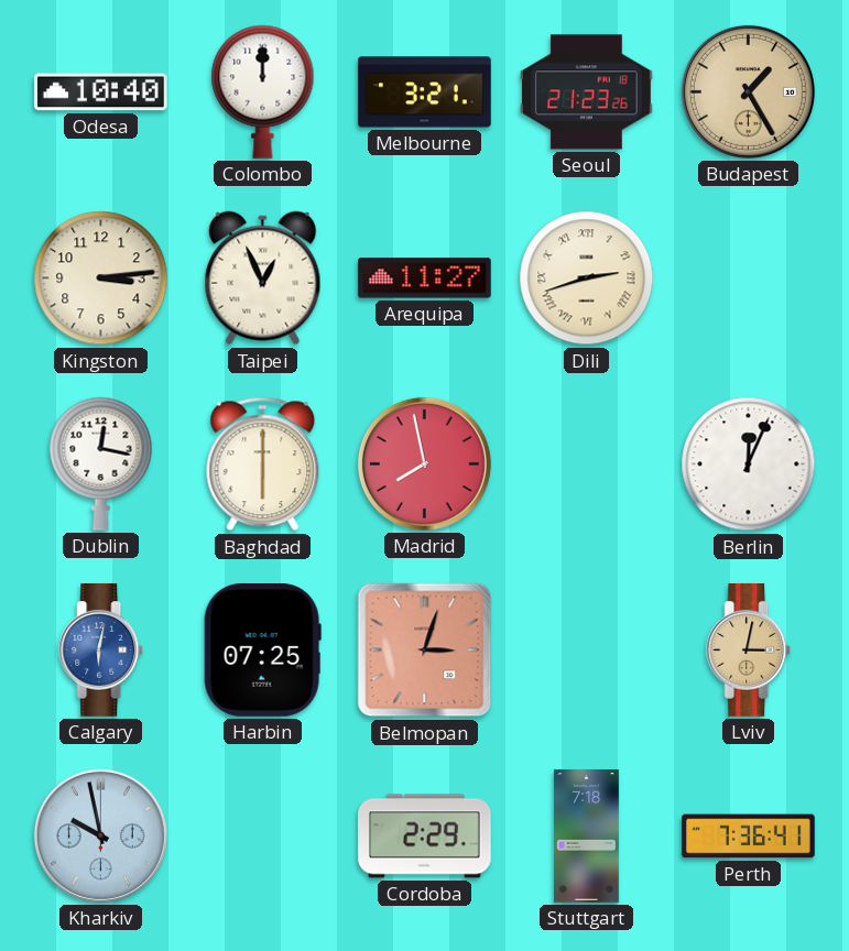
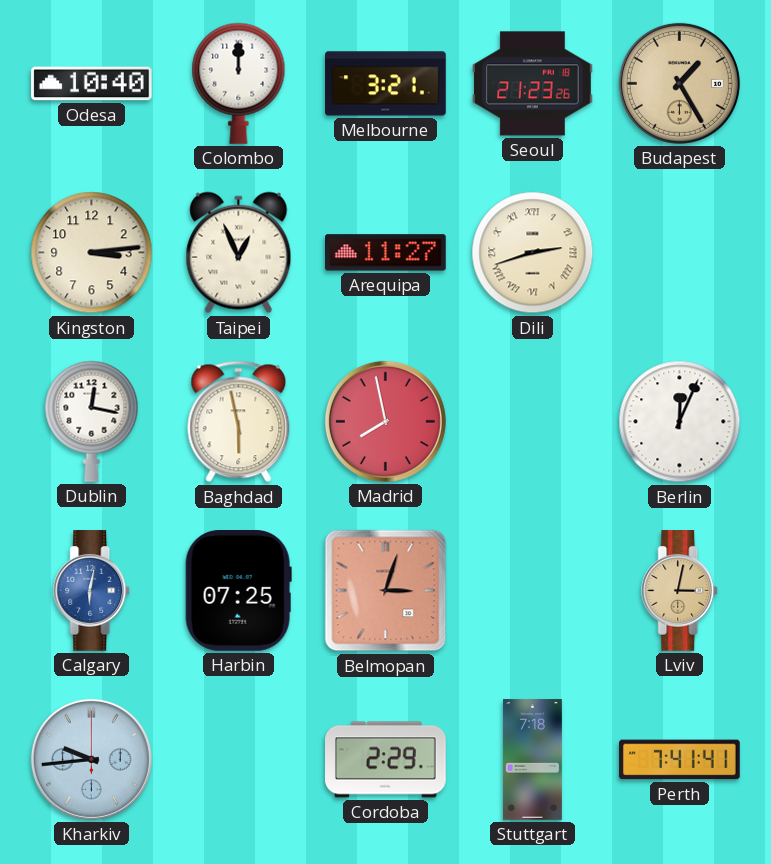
Baghdad: 6:00 -> 5:58
Kharkiv: 9:58 -> 9:44
Perth: 7:36 -> 7:41
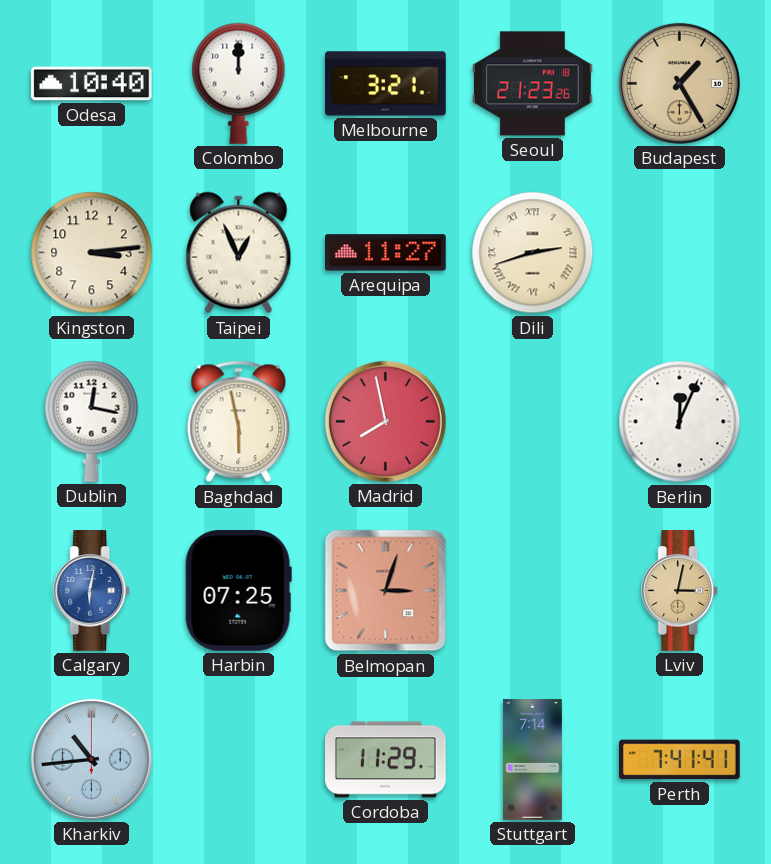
Kharkiv: 9:44 -> 10:44
Cordoba: 2:29 -> 11:29
Stuttgart: 7:18 -> 7:14
